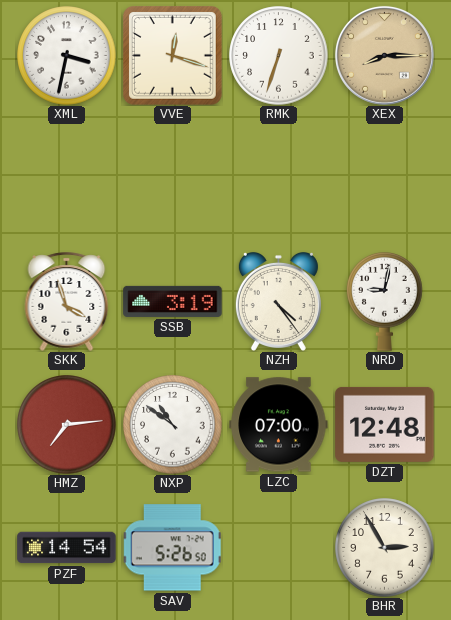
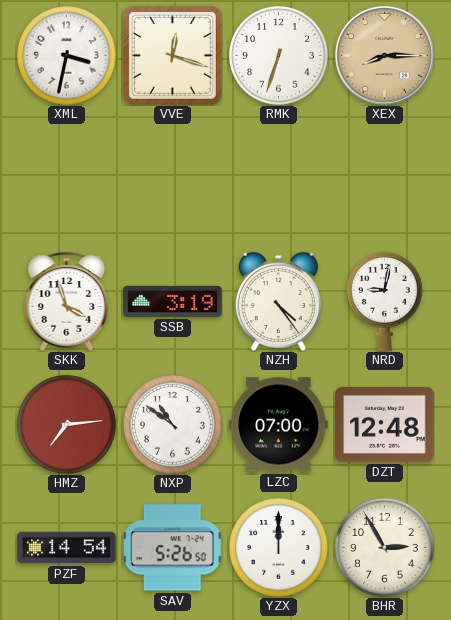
YZX: none -> 12:00
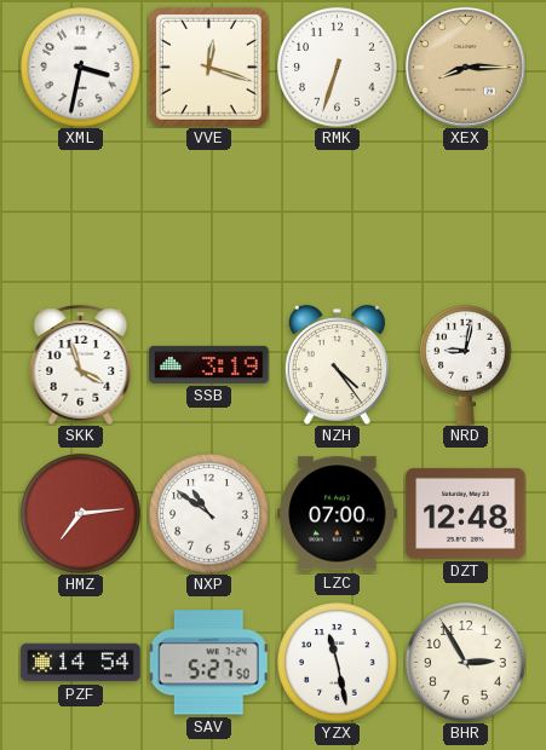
SAV: 5:26 -> 5:27
YZX: 12:00 -> 11:28
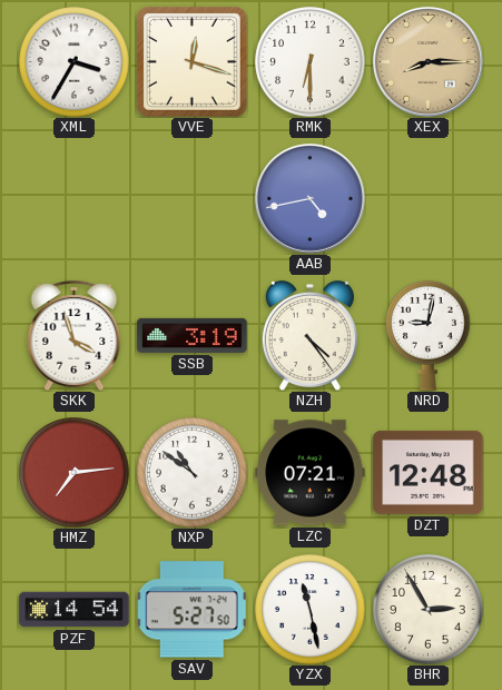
XML: 3:32 -> 3:35
RMK: 6:33 -> 6:30
AAB: none -> 4:43
LZC: 07:00 -> 07:21
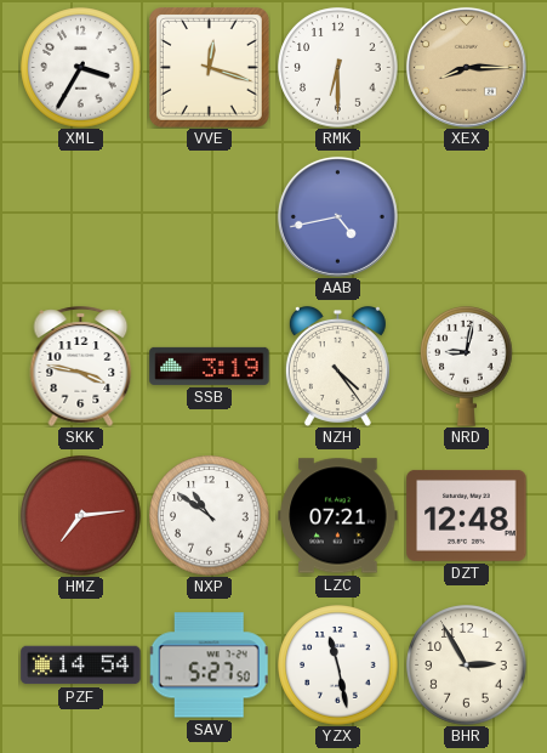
SKK: 3:57 -> 3:47
